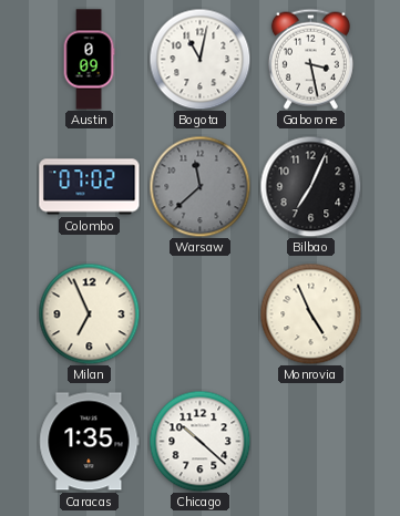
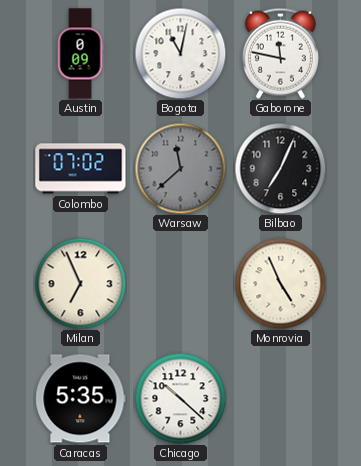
Gaborone: 3:28 -> 11:47
Caracas: 1:35 -> 5:35
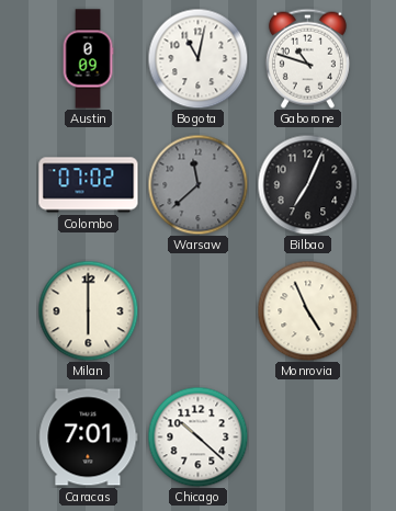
Gaborone: 11:47 -> 10:48
Milan: 6:56 -> 6:00
Caracas: 5:35 -> 7:01
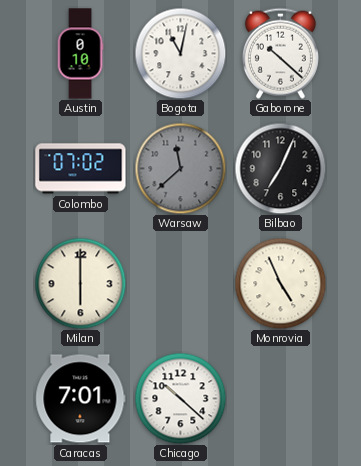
Austin: 0:09 -> 0:10
Gaborone: 10:48 -> 10:22
